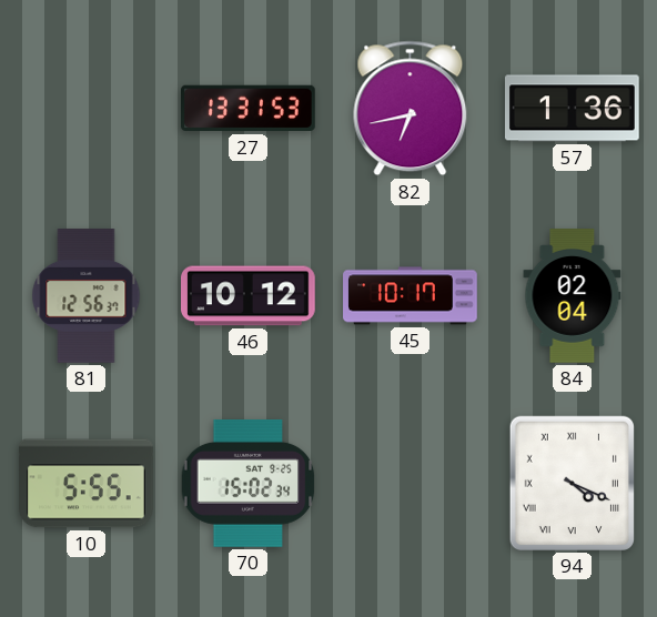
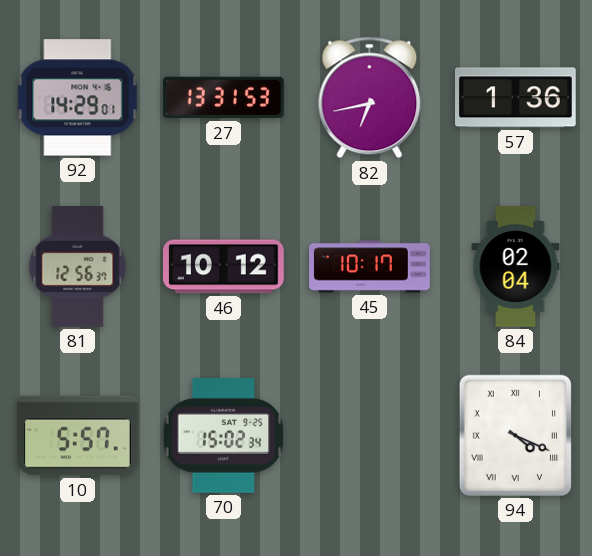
92: none -> 14:29
10: 5:55 -> 5:57
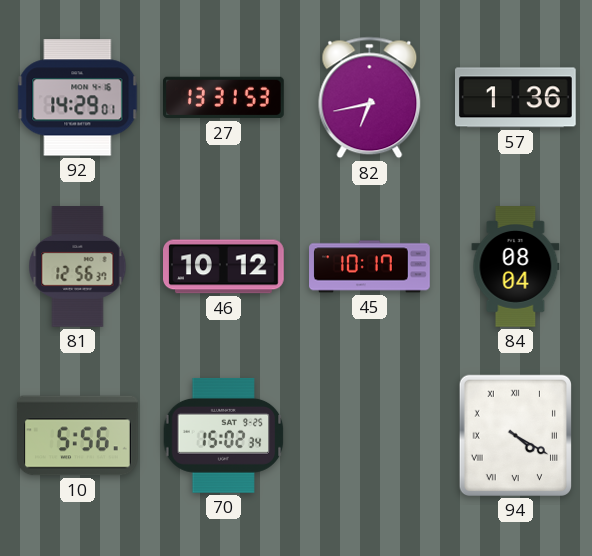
84: 02:04 -> 08:04
10: 5:57 -> 5:56
94: 4:19 -> 4:20
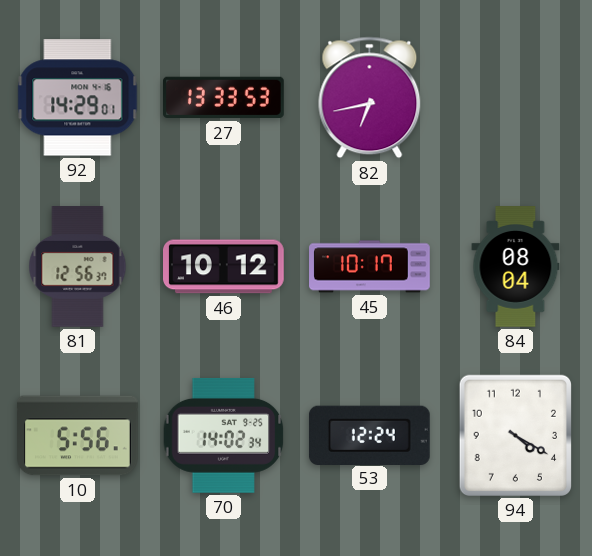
27: 13:31 -> 13:33
57: 1:36 -> none
70: 15:02 -> 14:02
53: none -> 12:24
94 numerals: Roman -> Arabic
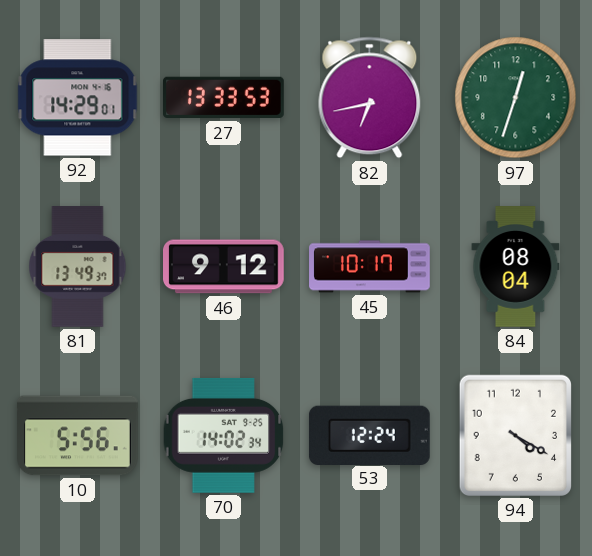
97: none -> 12:33
81: 12:56 -> 13:49
46: 10:12 -> 9:12
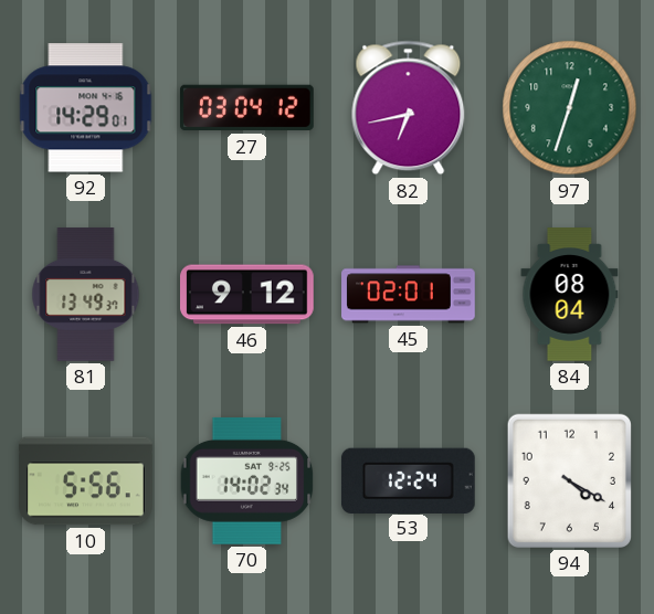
27: 13:33 -> 03:04
45: 10:17 -> 02:01
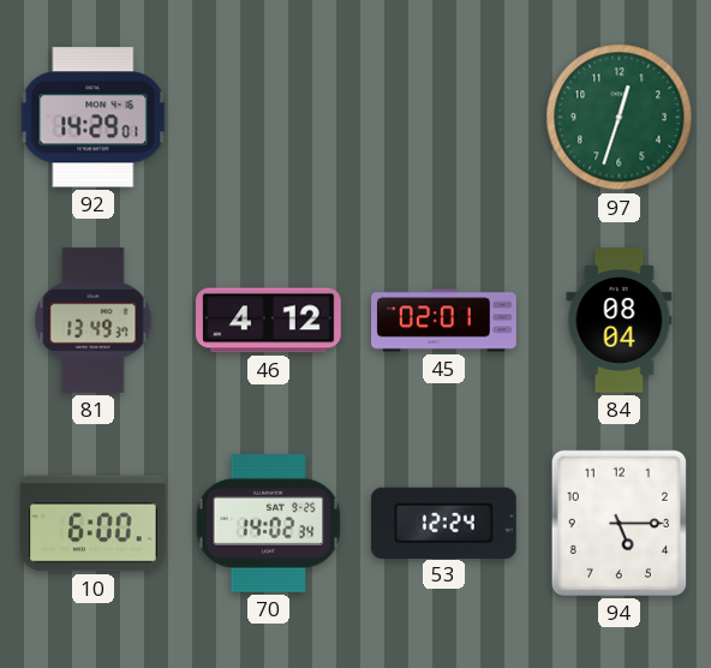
27: 03:04 -> none
82: 6:43 -> none
46: 9:12 -> 4:12
10: 5:56 -> 6:00
94: 4:20 -> 5:15
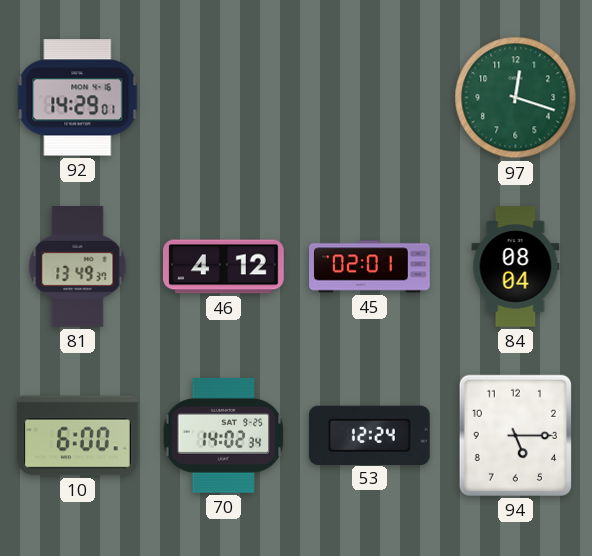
97: 12:33 -> 12:18
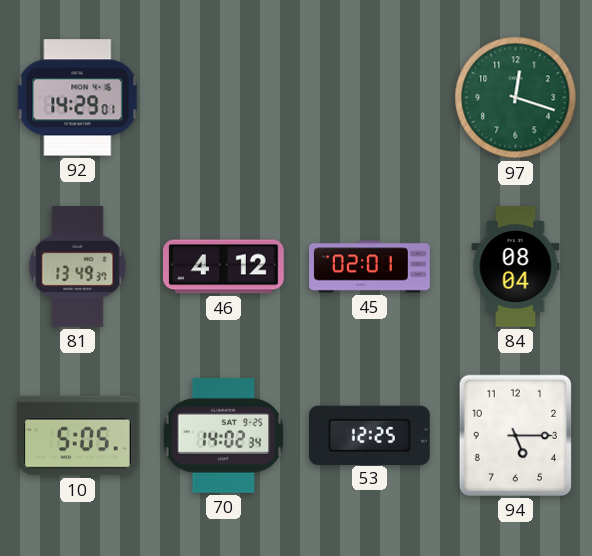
10: 6:00 -> 5:05
53: 12:24 -> 12:25
